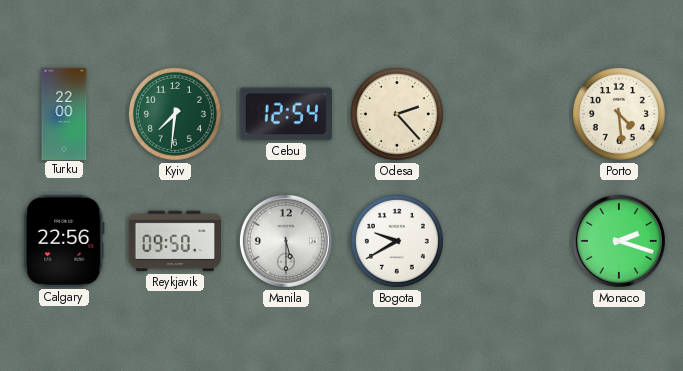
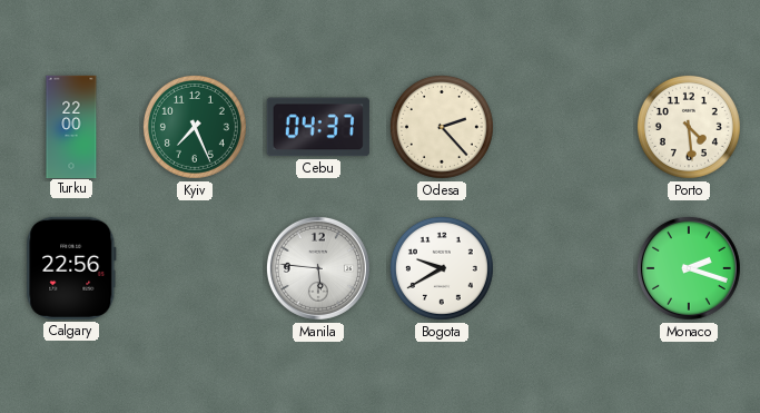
Kyiv: 7:31 -> 7:26
Cebu: 12:54 -> 04:37
Reykjavik: 09:50 -> none
Manila: 5:30 -> 5:46
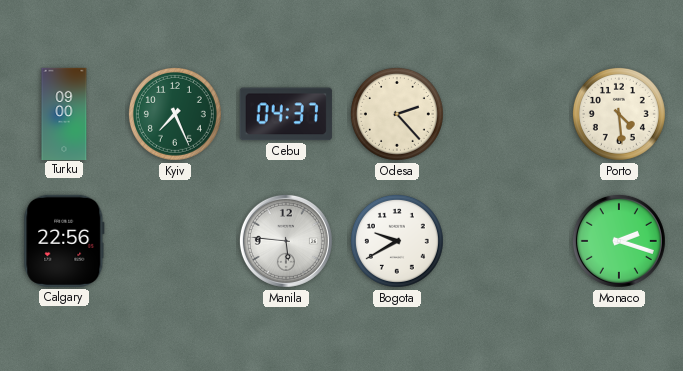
Turku: 22:00 -> 09:00
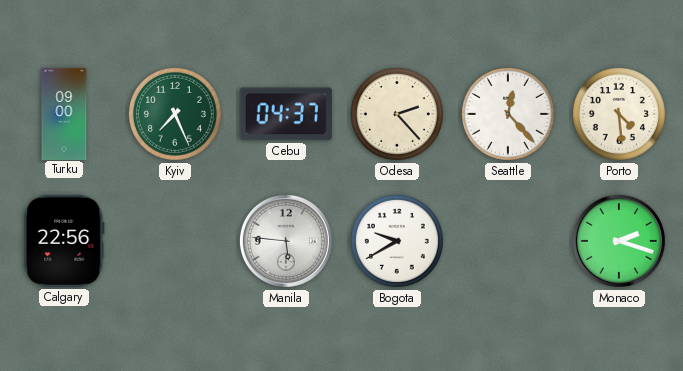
Seattle: none -> 12:23
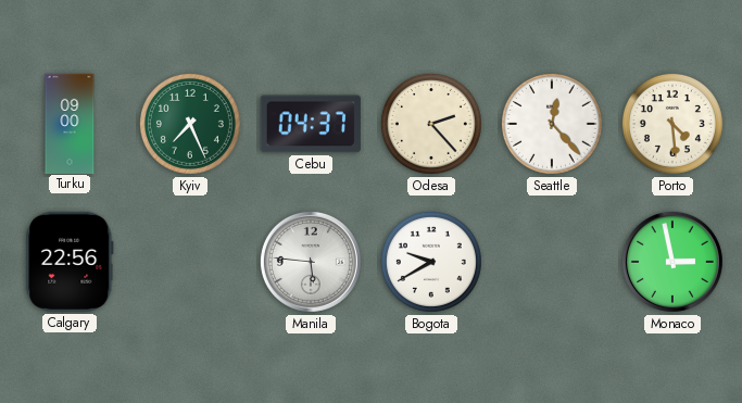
Monaco: 2:18 -> 2:58
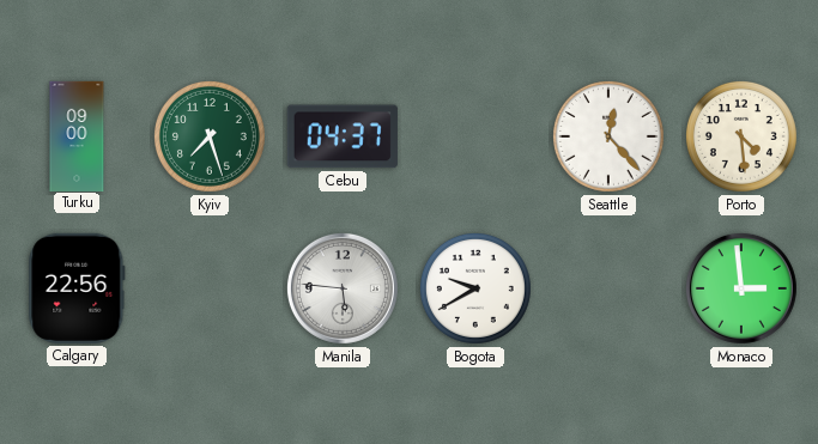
Kyiv: 7:26 -> 7:27
Odesa: 2:23 -> none
Monaco: 2:58 -> 2:59
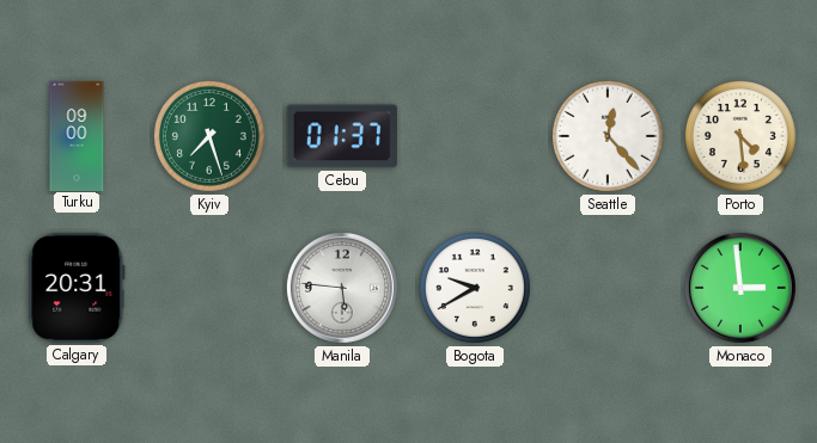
Cebu: 04:37 -> 01:37
Calgary: 22:56 -> 20:31
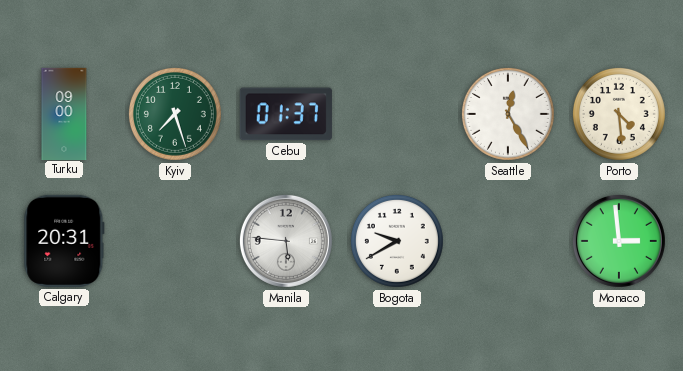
Seattle: 12:23 -> 12:25
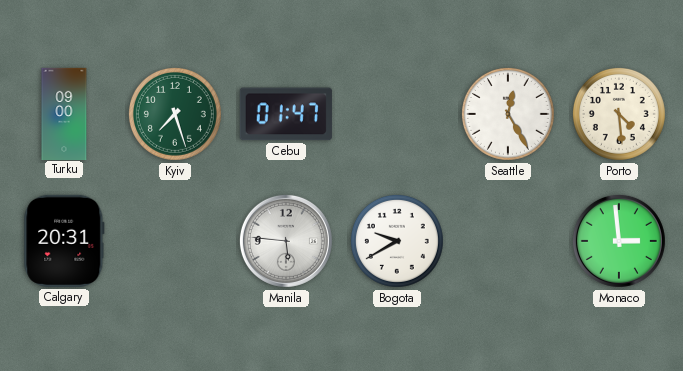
Cebu: 01:37 -> 01:47
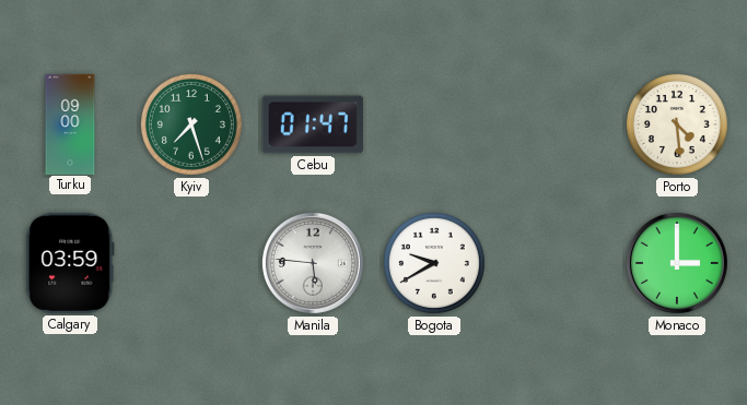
Seattle: 12:25 -> none
Calgary: 20:31 -> 03:59
Monaco: 2:59 -> 3:00
